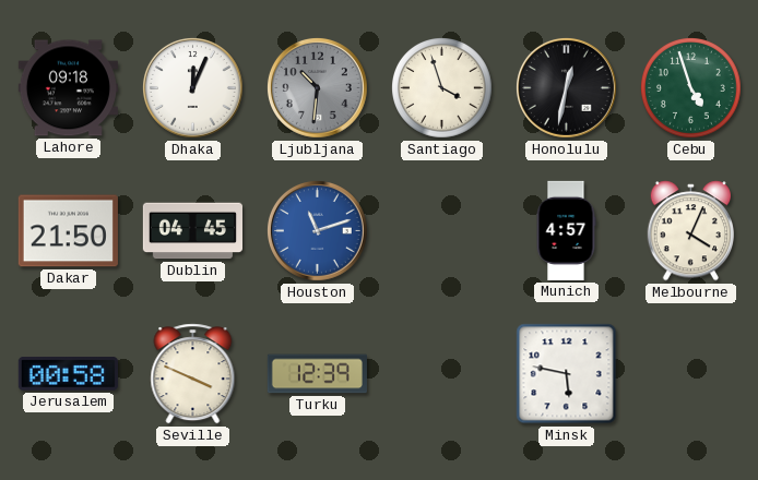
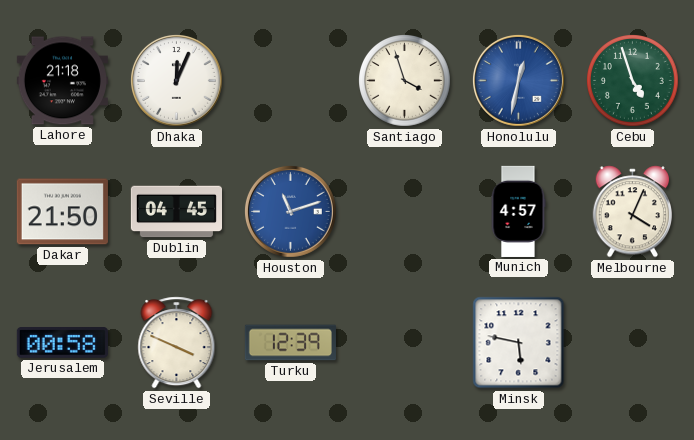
Lahore: 09:18 -> 21:18
Ljubljana: 10:31 -> none
Honolulu dial: black -> blue
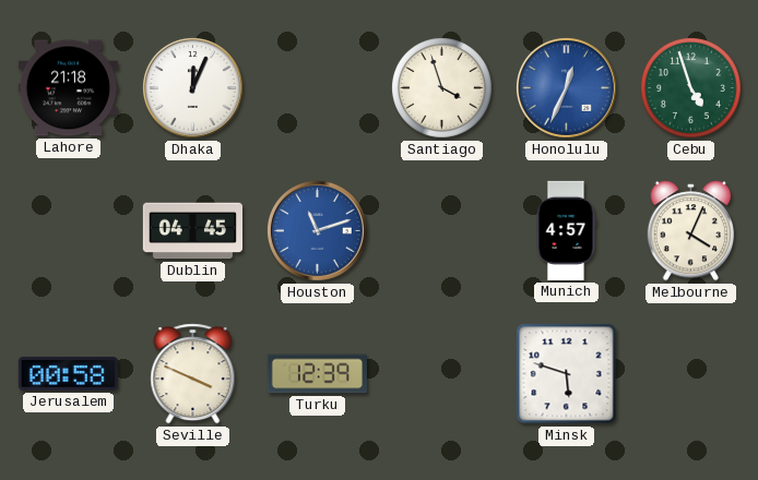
Honolulu: 12:32 -> 12:34
Dakar: 21:50 -> none
Minsk: 5:47 -> 5:48
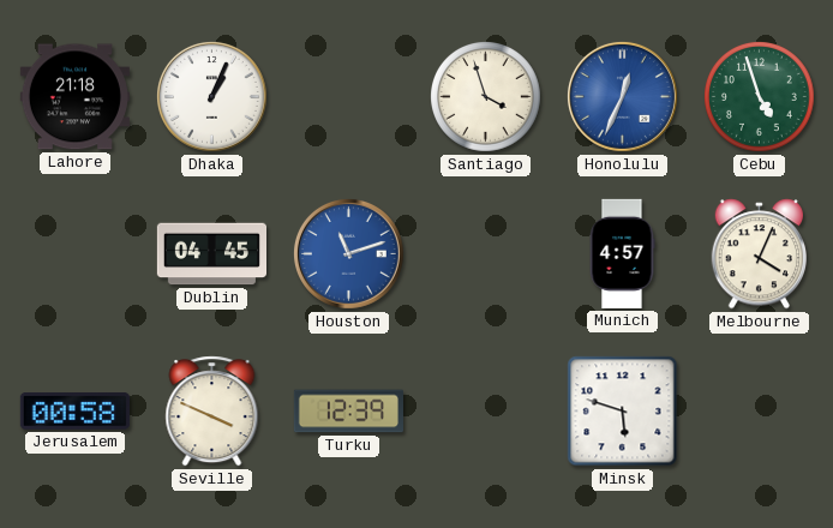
Dhaka: 12:04 -> 1:04
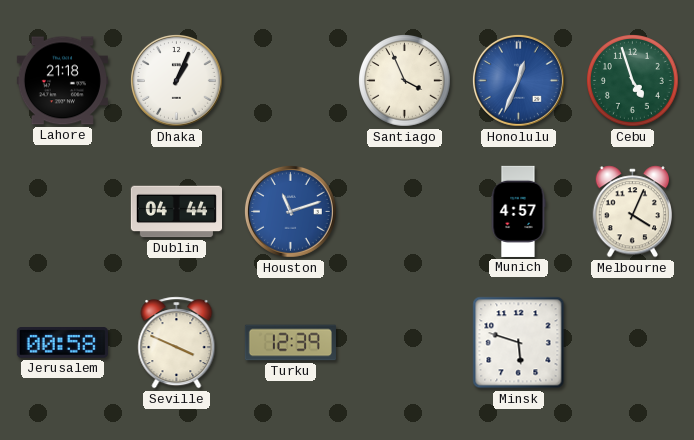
Santiago: 3:57 -> 3:56
Dublin: 04:45 -> 04:44
